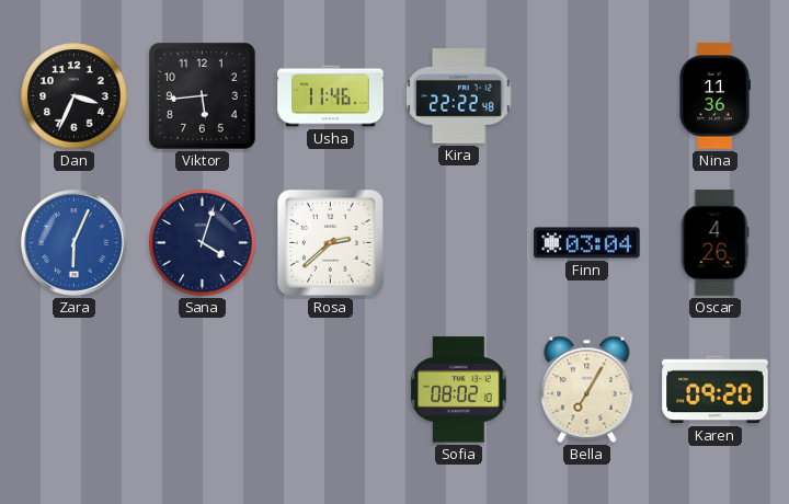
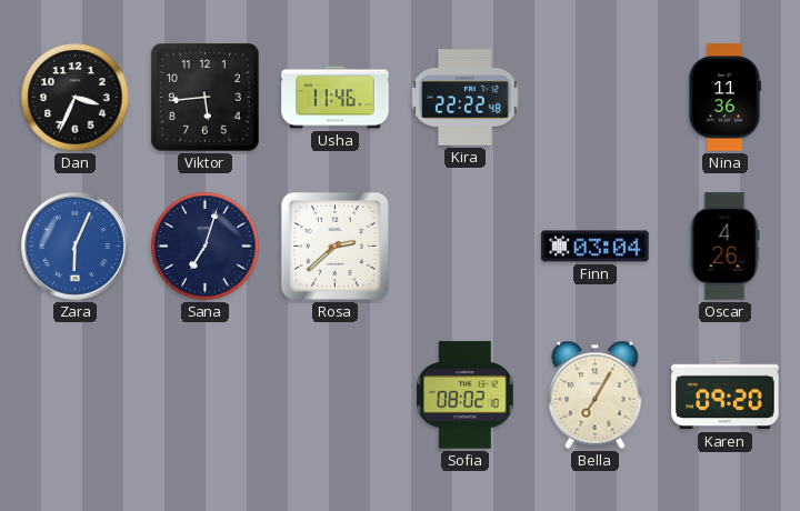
Sana: 4:03 -> 7:03
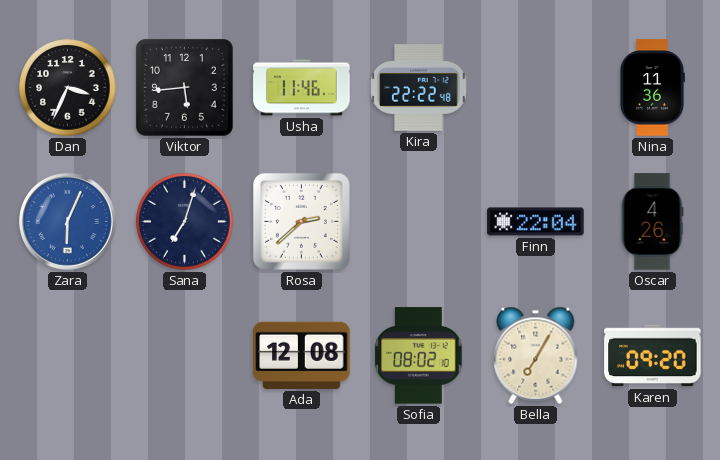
Finn: 03:04 -> 22:04
Ada: none -> 12:08
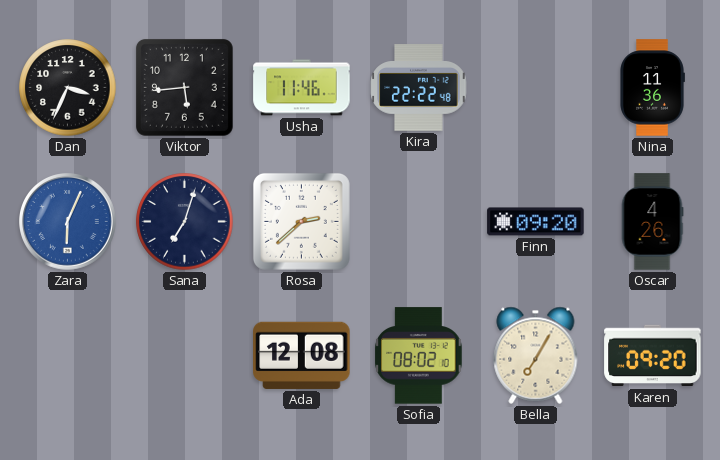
Finn: 22:04 -> 09:20
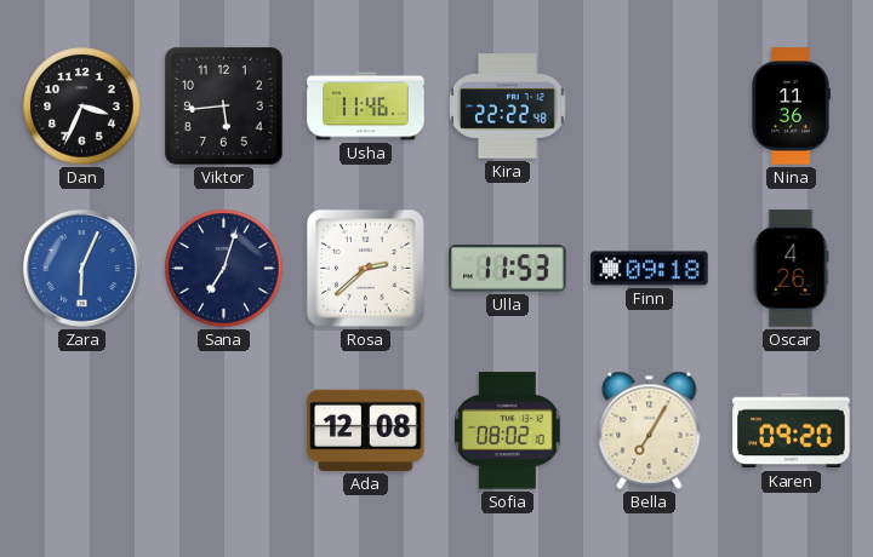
Ulla: none -> 11:53
Finn: 09:20 -> 09:18
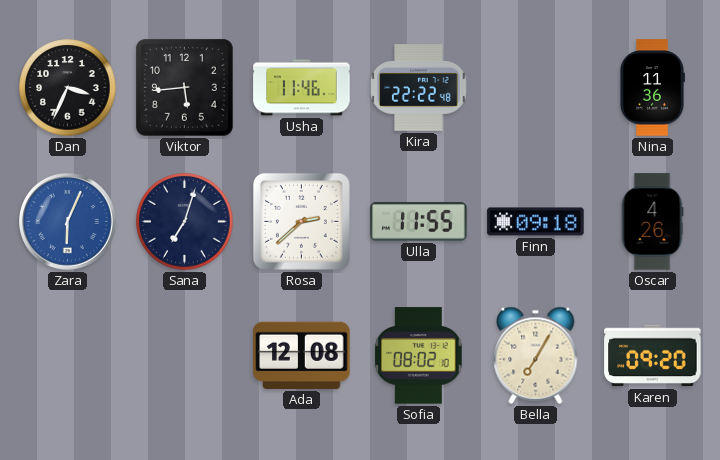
Ulla: 11:53 -> 11:55
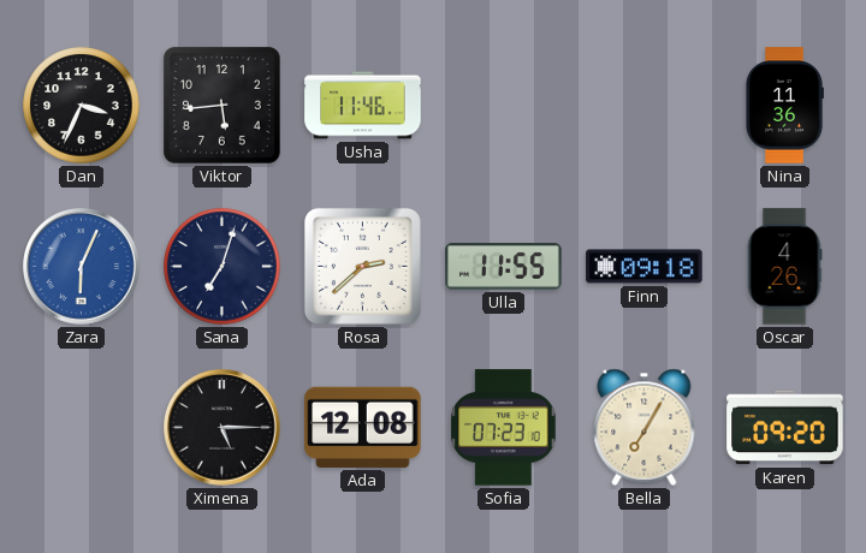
Kira: 22:22 -> none
Ximena: none -> 5:15
Sofia: 08:02 -> 07:23
